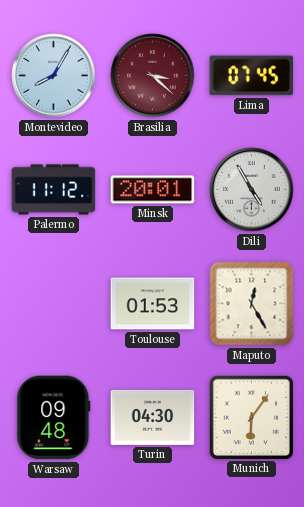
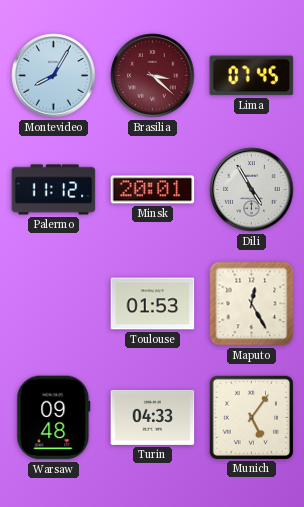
Turin: 04:30 -> 04:33
Munich: 6:06 -> 5:06
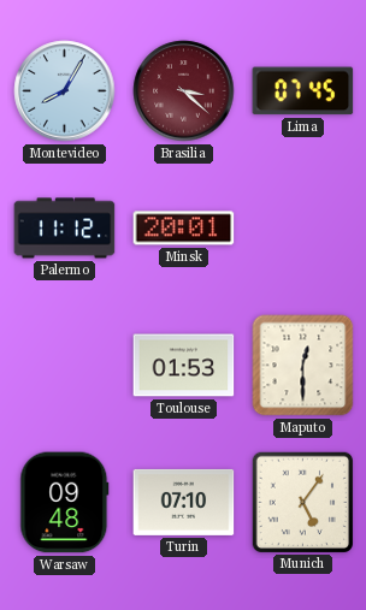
Dili: 4:55 -> none
Maputo: 12:25 -> 12:30
Turin: 04:33 -> 07:10
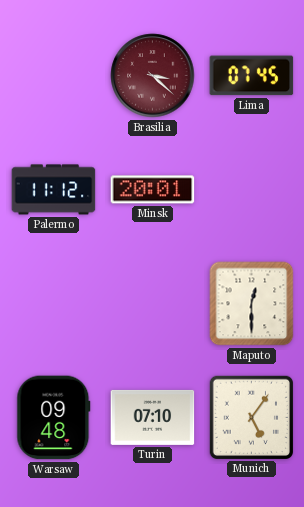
Montevideo: 8:05 -> none
Toulouse: 01:53 -> none
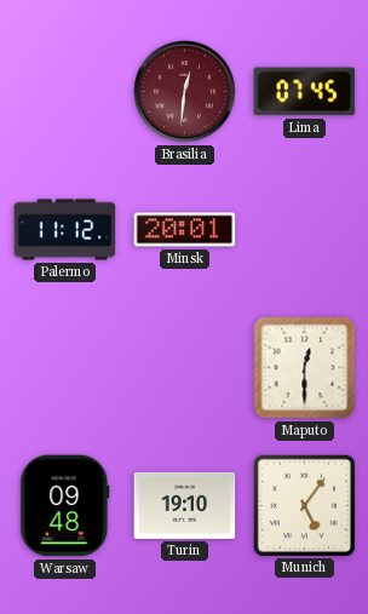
Brasilia: 3:22 -> 12:31
Turin: 07:10 -> 19:10
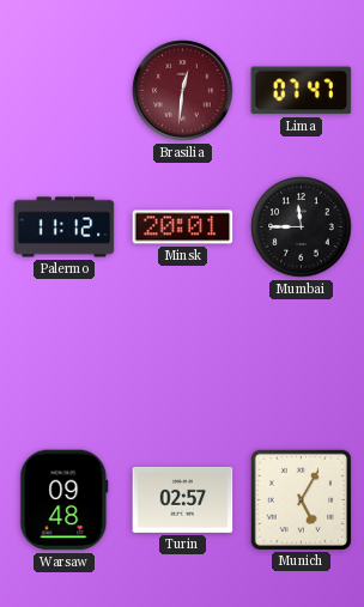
Lima: 07:45 -> 07:47
Mumbai: none -> 11:45
Maputo: 12:30 -> none
Turin: 19:10 -> 02:57
Munich: 5:06 -> 5:05
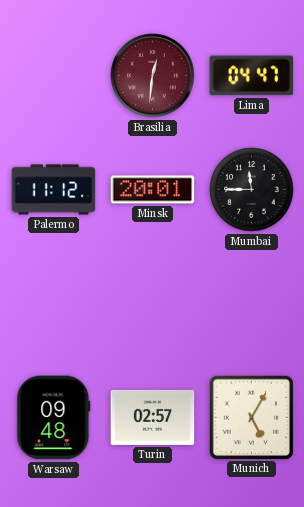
Lima: 07:47 -> 04:47
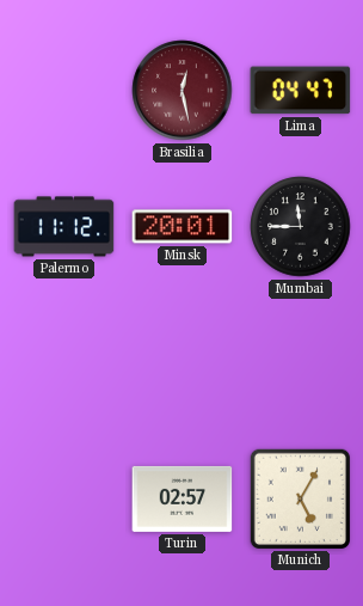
Brasilia: 12:31 -> 12:28
Warsaw: 09:48 -> none
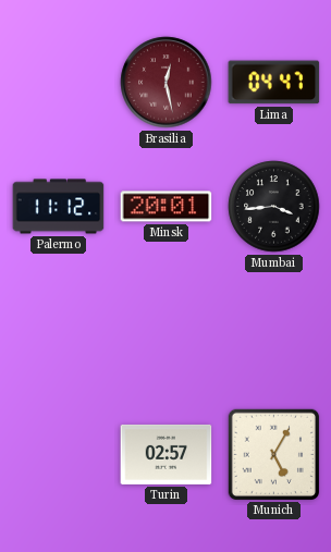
Mumbai: 11:45 -> 3:44
